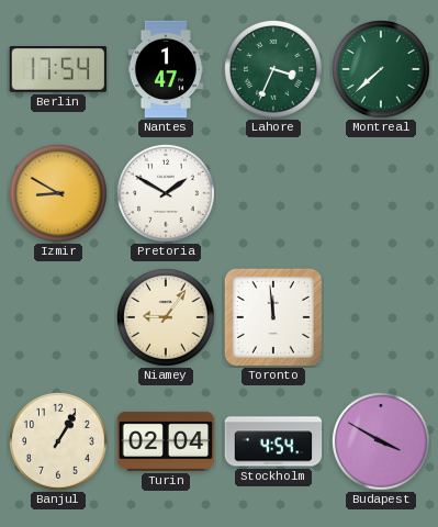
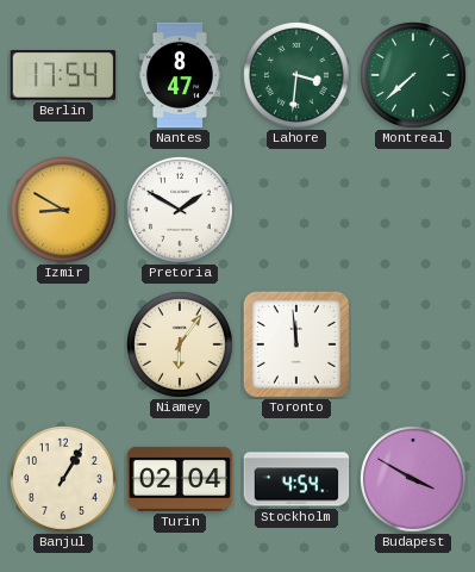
Nantes: 1:47 -> 8:47
Lahore: 3:34 -> 3:31
Niamey: 9:06 -> 6:06
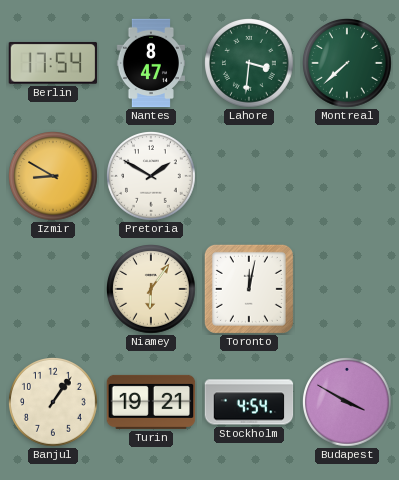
Toronto: 11:59 -> 12:02
Banjul: 1:05 -> 1:06
Turin: 02:04 -> 19:21
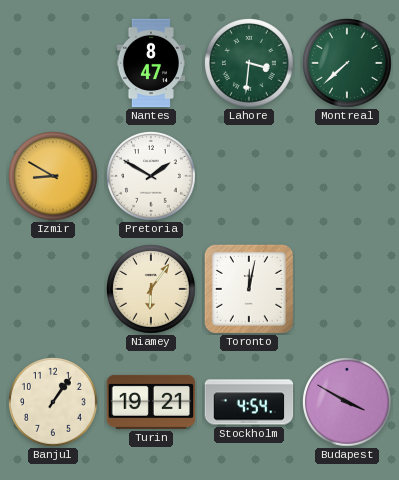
Berlin: 17:54 -> none
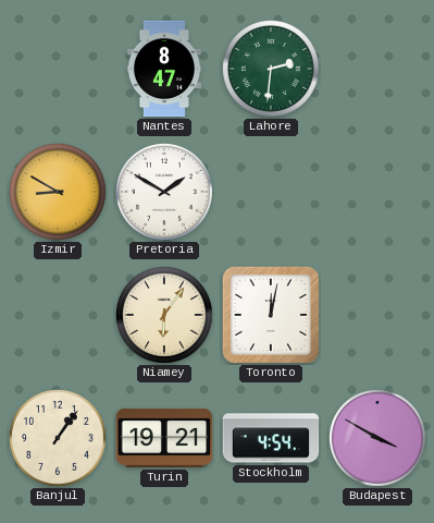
Lahore: 3:31 -> 2:31
Montreal: 7:38 -> none
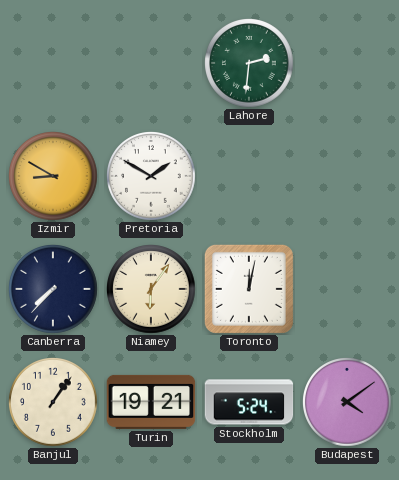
Nantes: 8:47 -> none
Canberra: none -> 7:37
Stockholm: 4:54 -> 5:24
Budapest: 3:50 -> 4:09
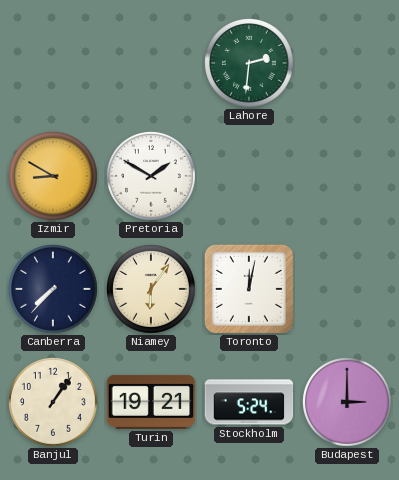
Budapest: 4:09 -> 3:00
